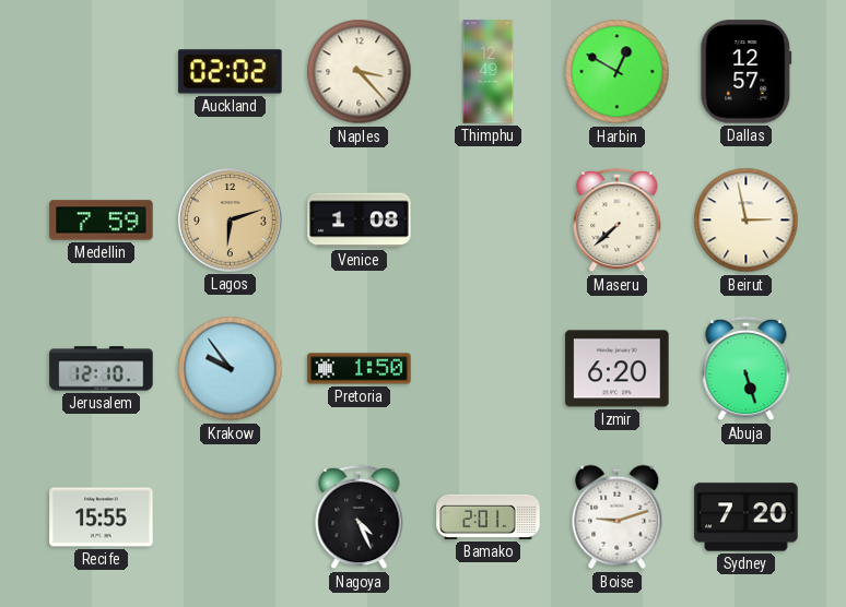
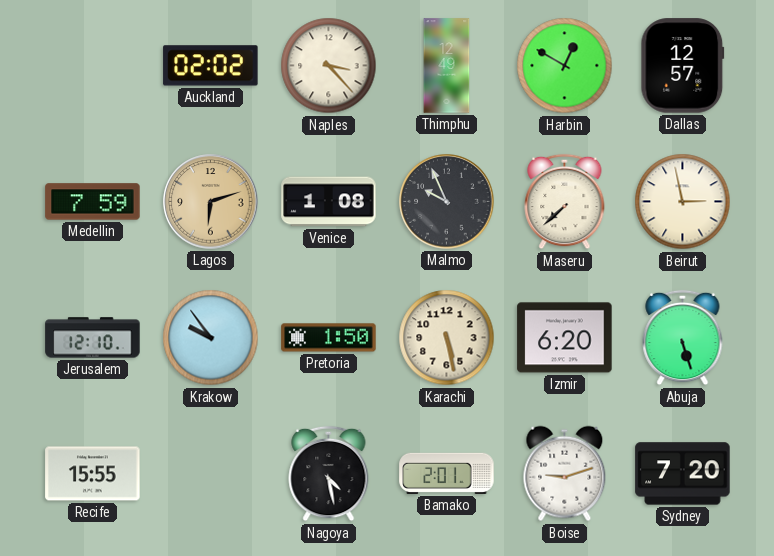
Malmo: none -> 9:56
Karachi: none -> 5:28
Nagoya: 4:26 -> 4:28
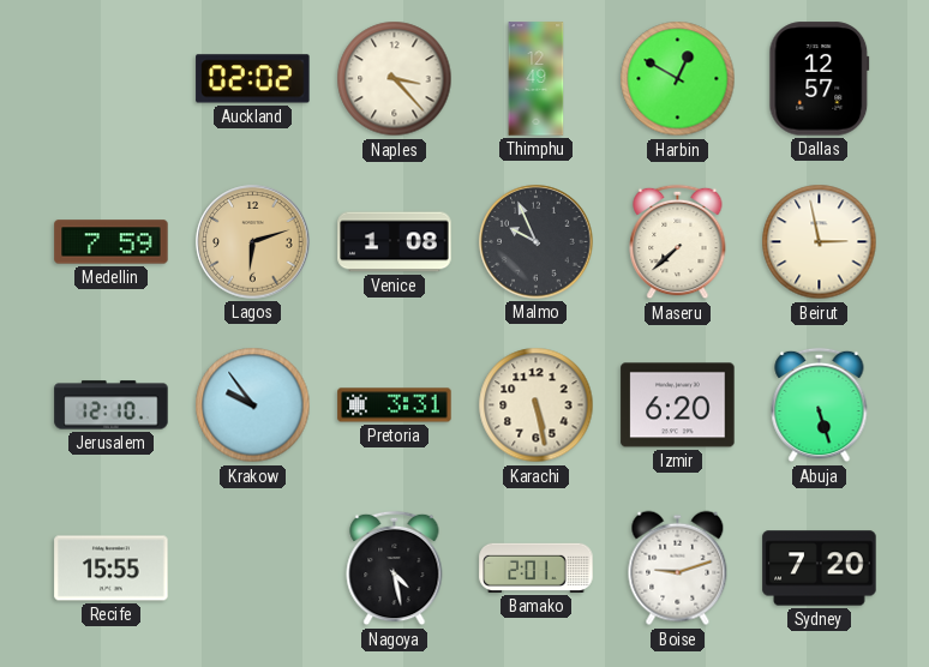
Pretoria: 1:50 -> 3:31
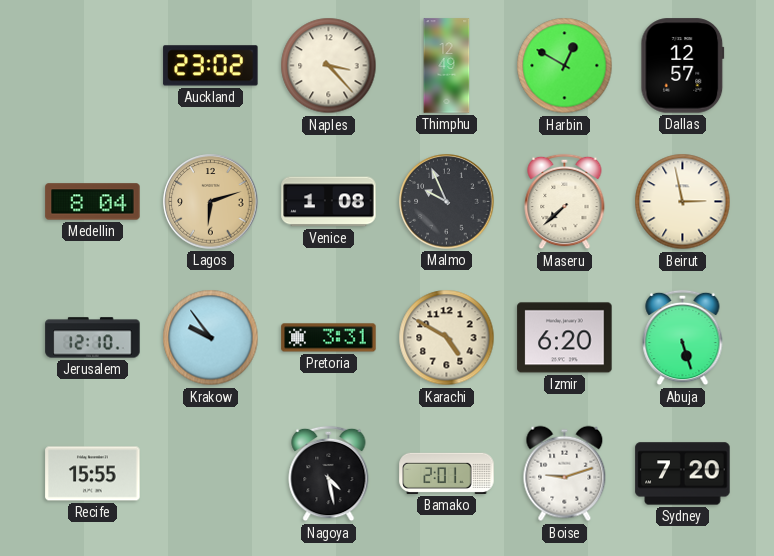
Auckland: 02:02 -> 23:02
Medellin: 7:59 -> 8:04
Karachi: 5:28 -> 4:50
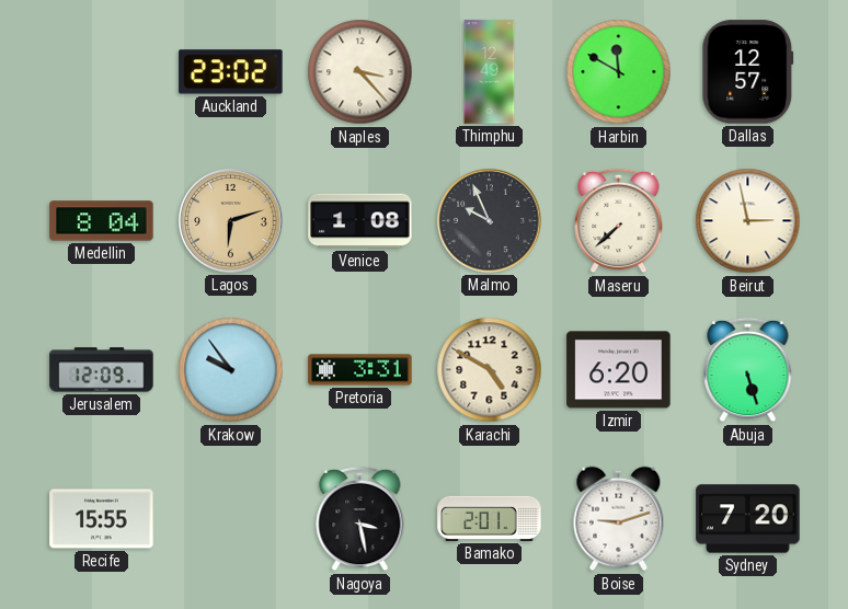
Harbin: 12:50 -> 11:50
Jerusalem: 12:10 -> 12:09
Nagoya: 4:28 -> 3:28
